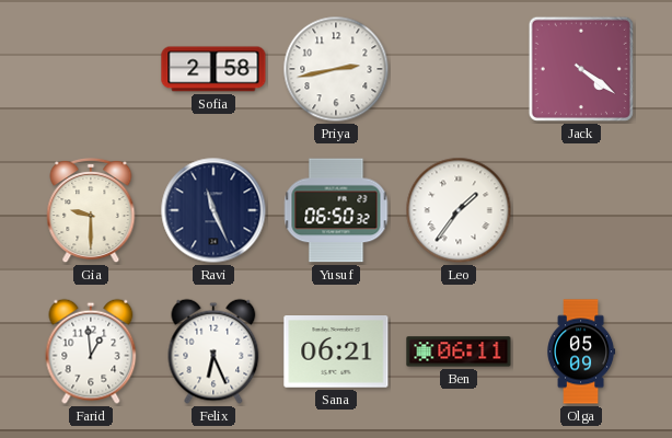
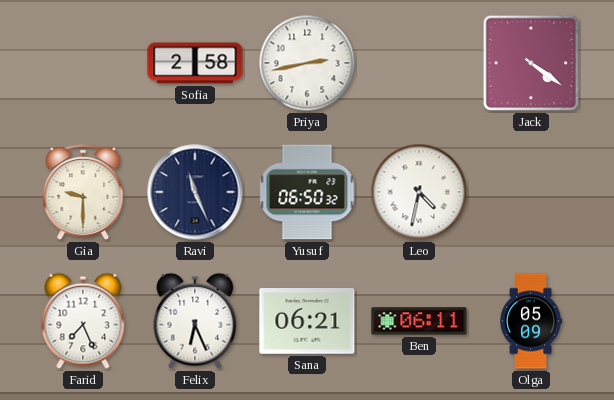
Leo: 1:36 -> 4:32
Farid: 12:59 -> 7:26
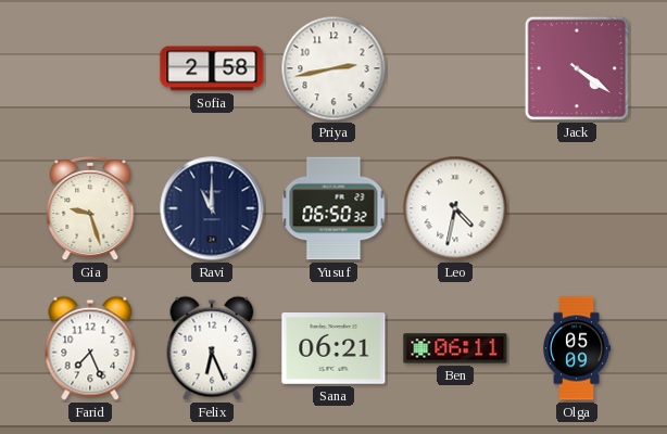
Gia: 9:30 -> 9:27
Ravi: 11:26 -> 11:00
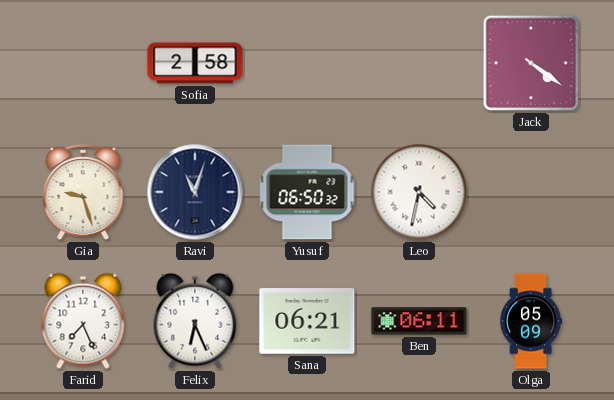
Priya: 2:43 -> none
Ravi: 11:00 -> 11:03
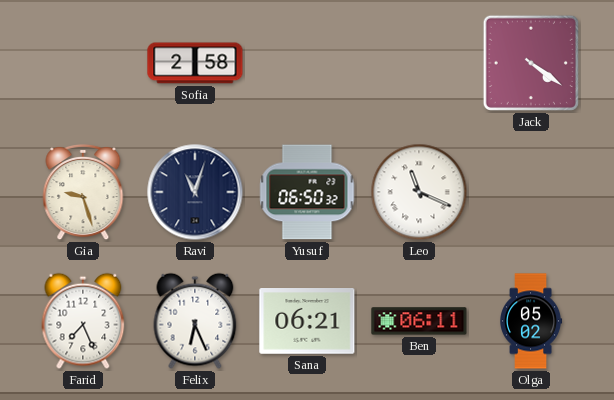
Leo: 4:32 -> 11:19
Olga: 05:09 -> 05:02
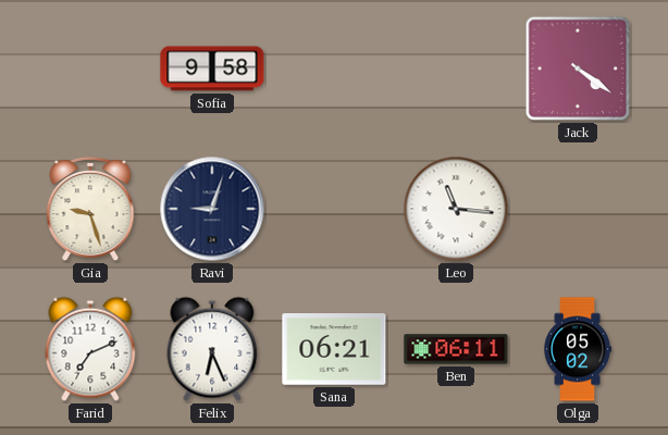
Sofia: 2:58 -> 9:58
Ravi: 11:03 -> 9:03
Yusuf: 06:50 -> none
Leo: 11:19 -> 11:16
Farid: 7:26 -> 7:11
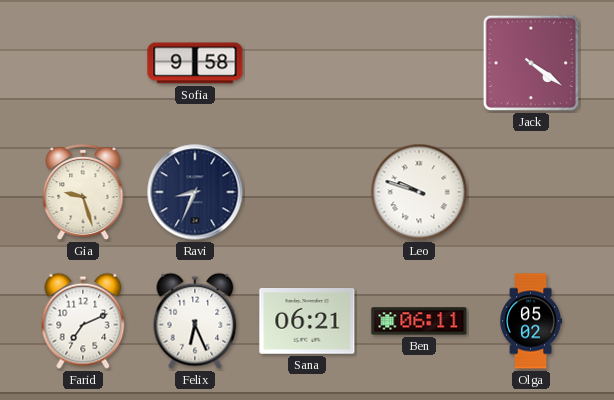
Ravi: 9:03 -> 8:34
Leo: 11:16 -> 9:48
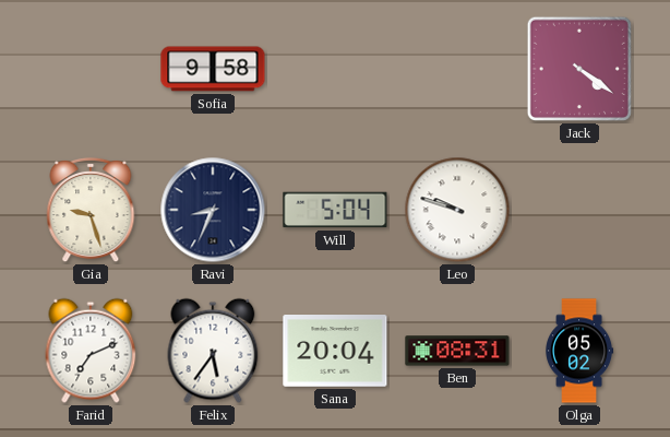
Will: none -> 5:04
Felix: 6:26 -> 5:36
Sana: 06:21 -> 20:04
Ben: 06:11 -> 08:31
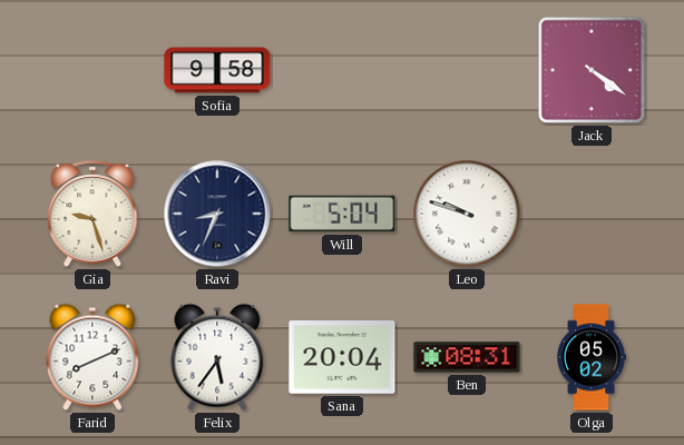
Farid: 7:11 -> 8:11
